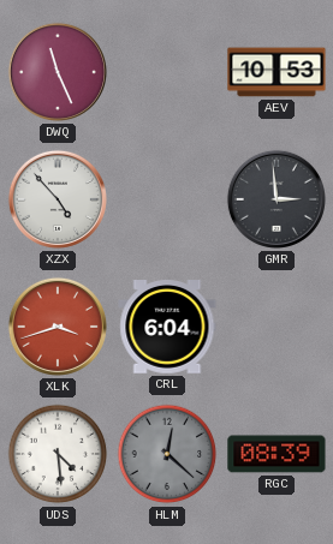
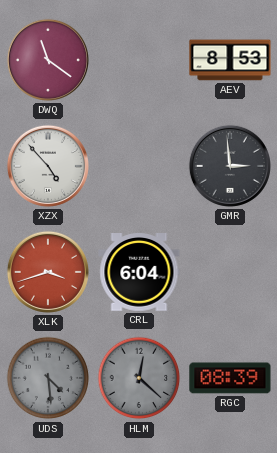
DWQ: 11:26 -> 11:21
AEV: 10:53 -> 8:53
UDS dial: white -> grey
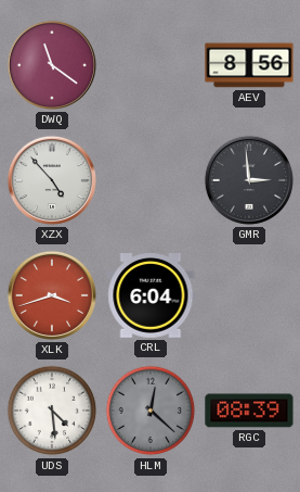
AEV: 8:53 -> 8:56
UDS dial: grey -> white
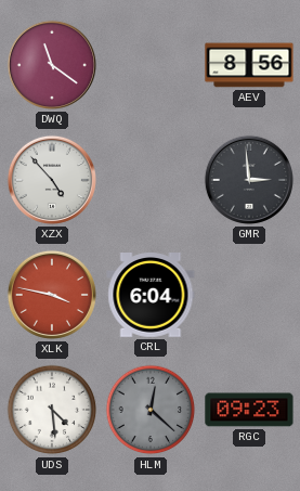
XLK: 3:42 -> 3:47
RGC: 08:39 -> 09:23
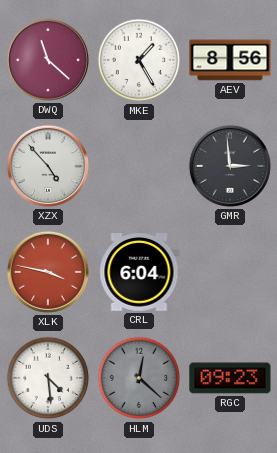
DWQ: 11:21 -> 11:22
MKE: none -> 1:25
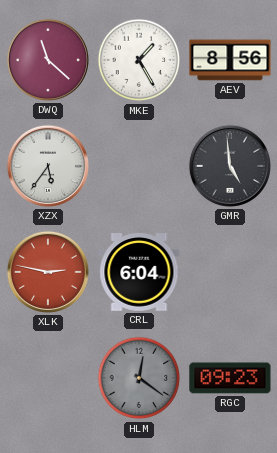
XZX: 4:53 -> 5:36
GMR: 2:59 -> 4:59
XLK: 3:47 -> 2:47
UDS: 4:29 -> none
HLM: 12:22 -> 12:21
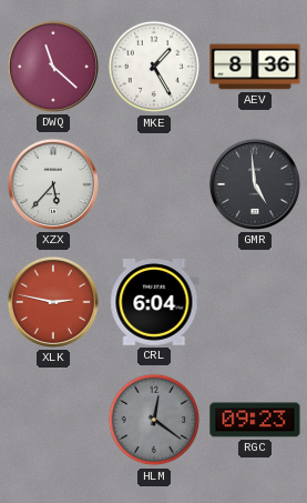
AEV: 8:56 -> 8:36
XZX: 5:36 -> 5:37
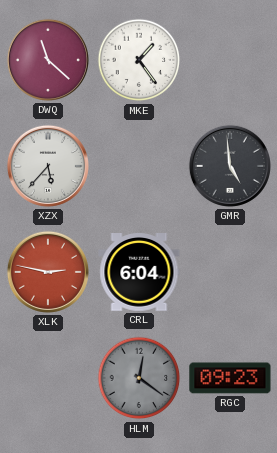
MKE: 1:25 -> 1:24
AEV: 8:36 -> none
